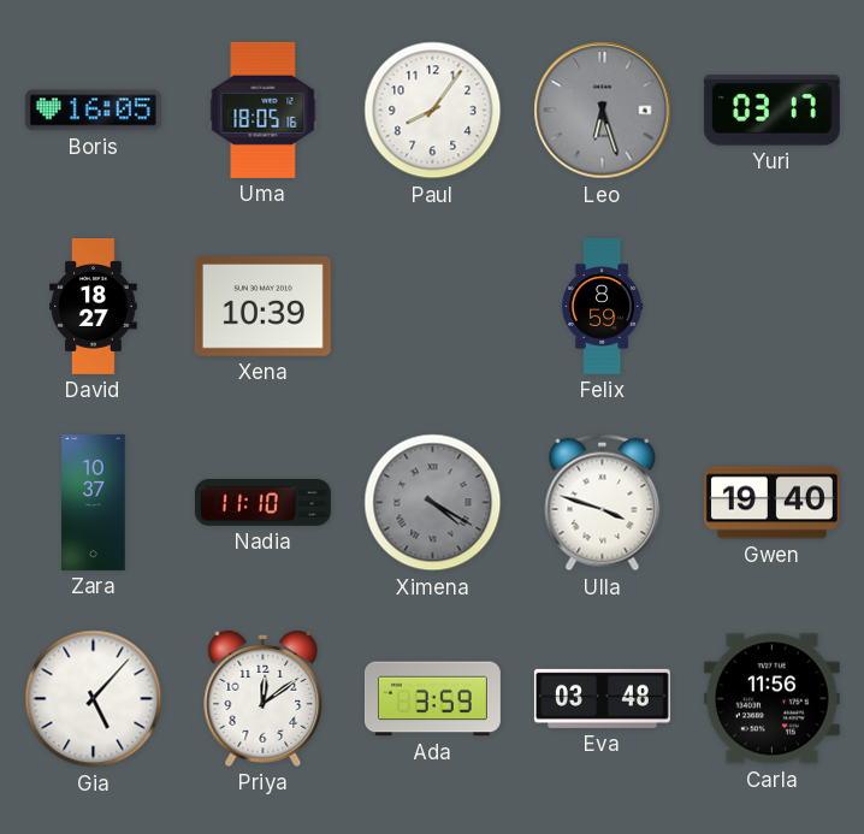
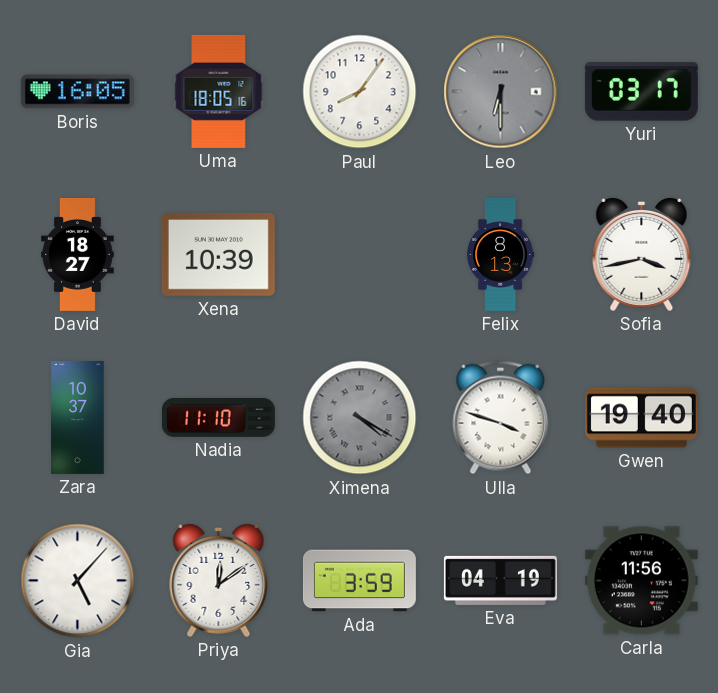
Leo: 6:27 -> 6:30
Felix: 8:59 -> 8:13
Sofia: none -> 3:43
Eva: 03:48 -> 04:19
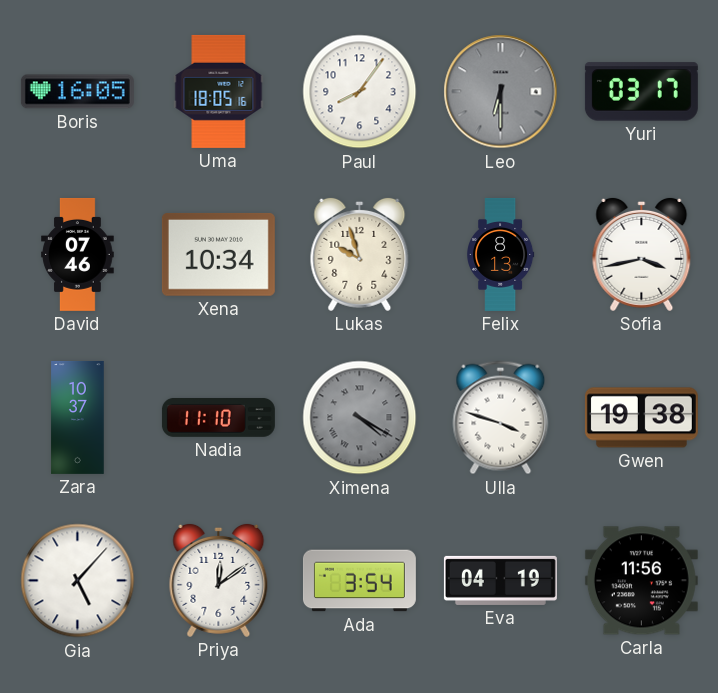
David: 18:27 -> 07:46
Xena: 10:39 -> 10:34
Lukas: none -> 9:57
Gwen: 19:40 -> 19:38
Ada: 3:59 -> 3:54
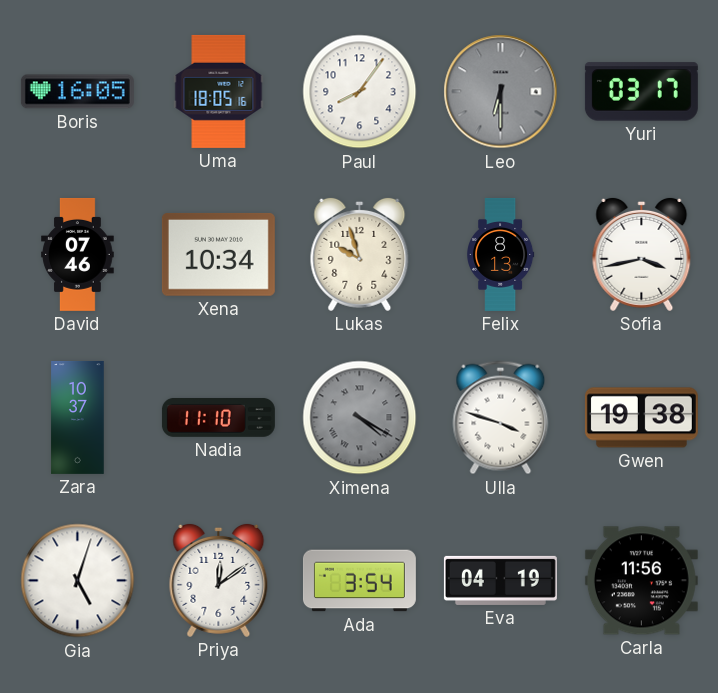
Gia: 5:07 -> 5:03
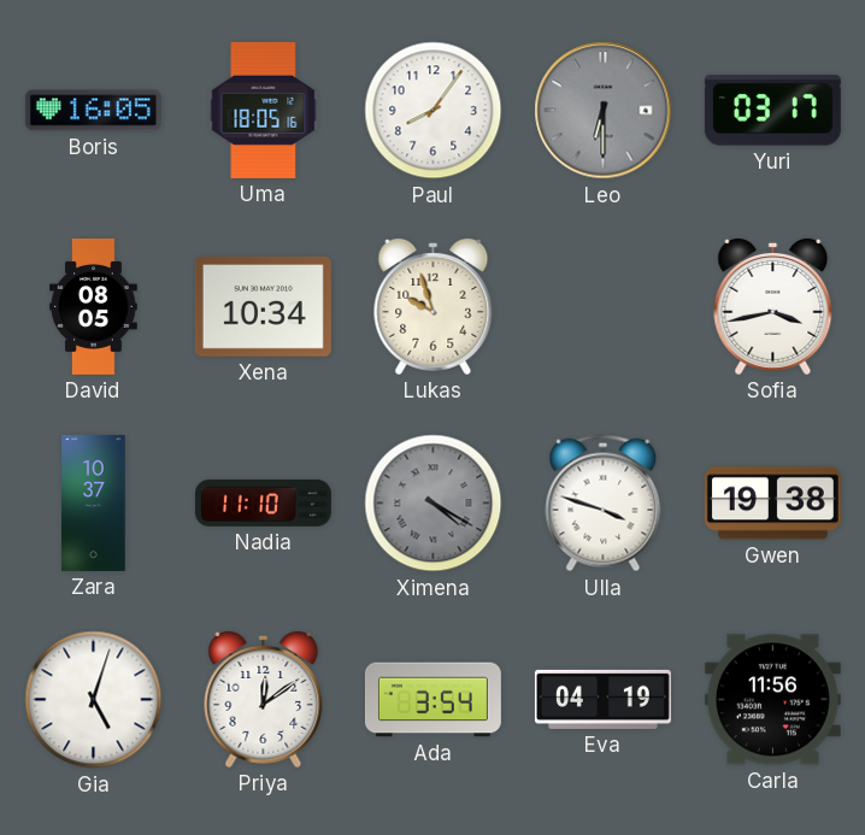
David: 07:46 -> 08:05
Felix: 8:13 -> none
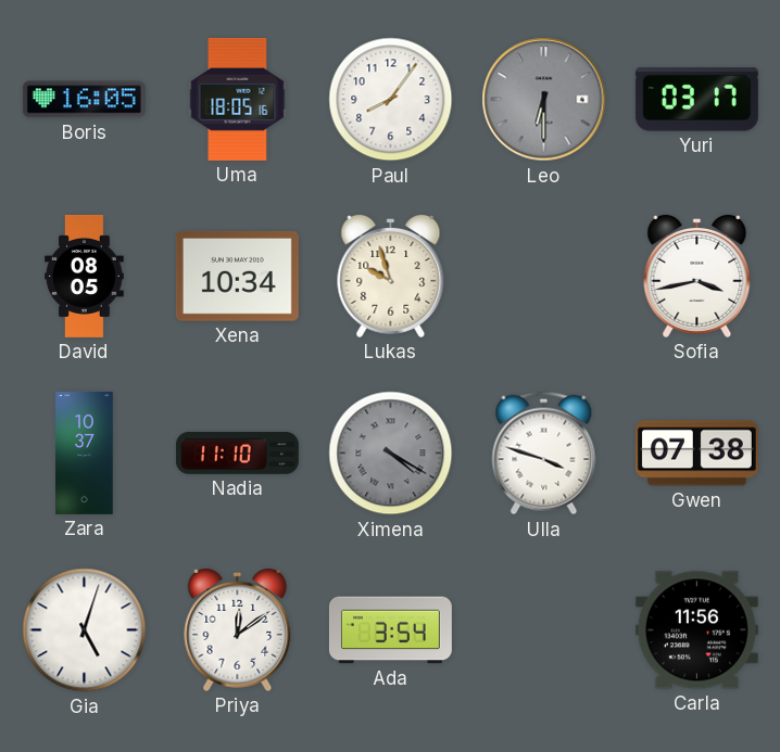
Gwen: 19:38 -> 07:38
Eva: 04:19 -> none
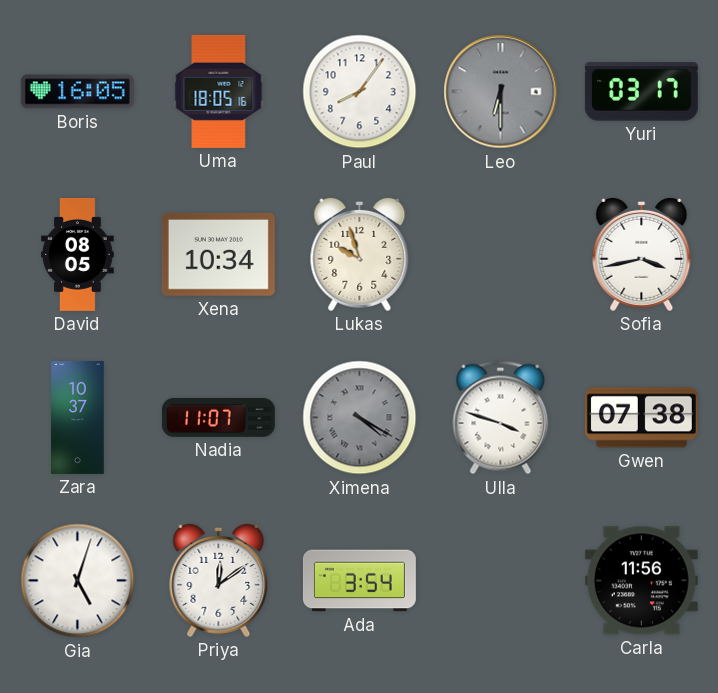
Nadia: 11:10 -> 11:07
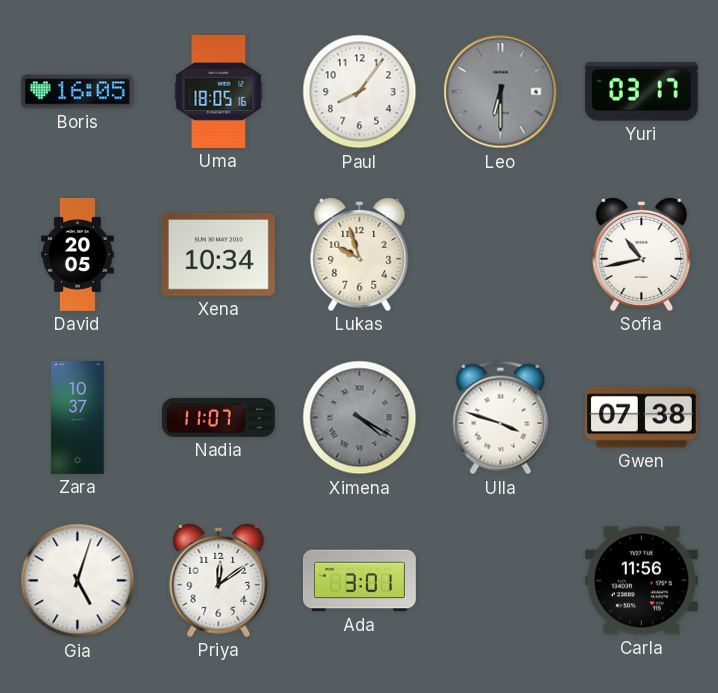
David: 08:05 -> 20:05
Sofia: 3:43 -> 10:43
Ada: 3:54 -> 3:01
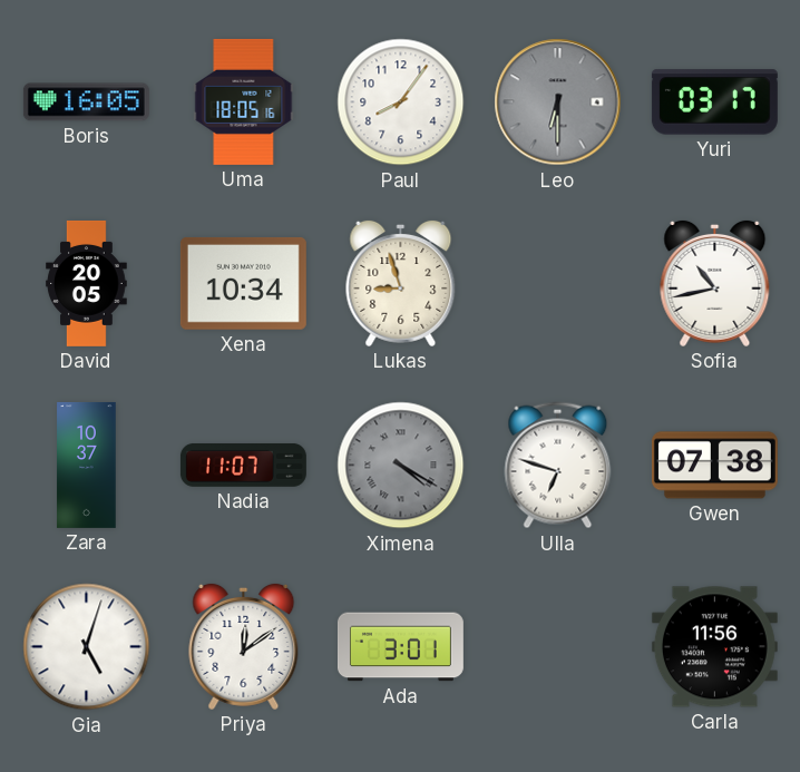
Lukas: 9:57 -> 8:57
Ulla: 3:48 -> 6:48
